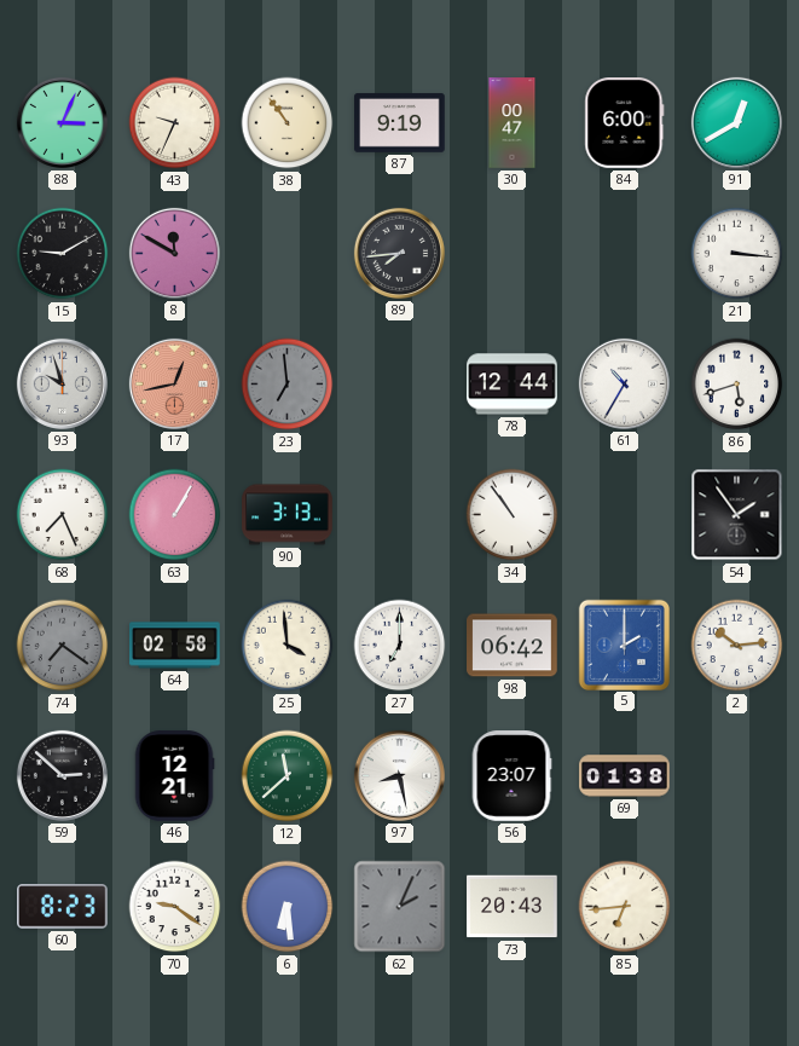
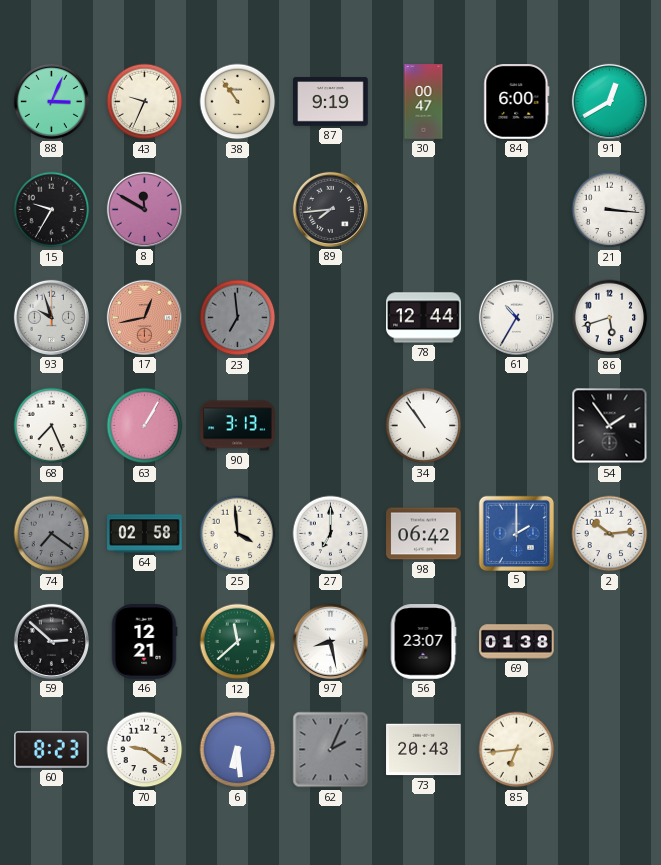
15: 9:10 -> 9:35
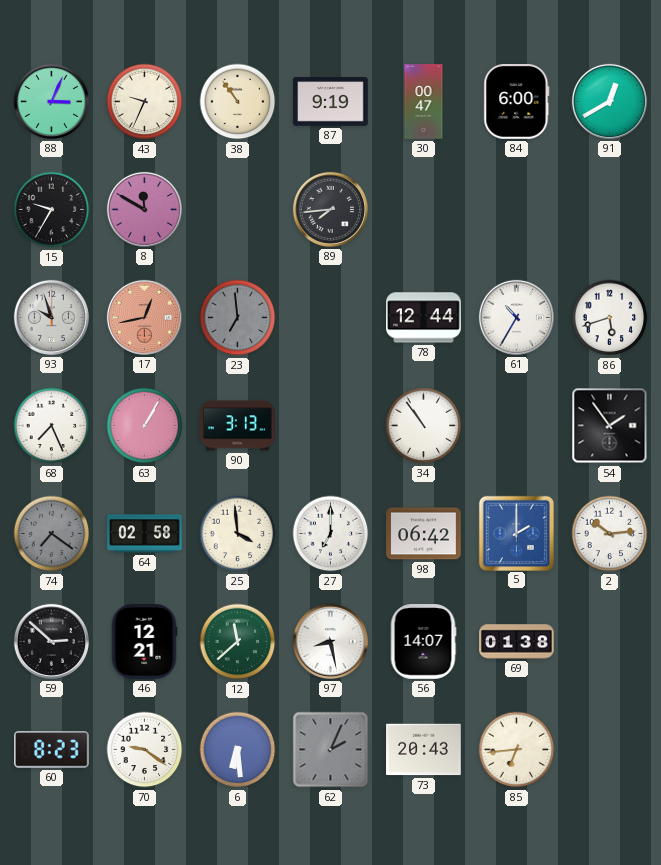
21: 3:16 -> none
56: 23:07 -> 14:07
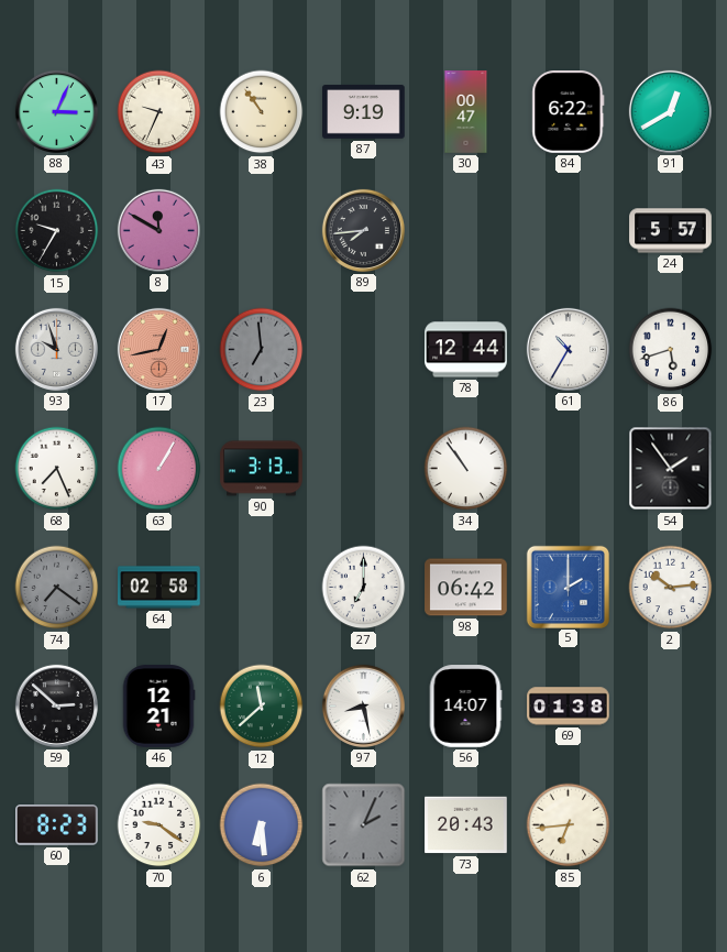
84: 6:00 -> 6:22
24: none -> 5:57
25: 3:59 -> none
